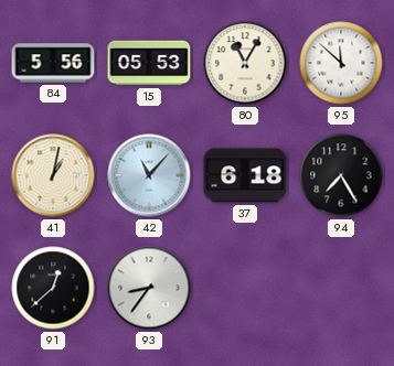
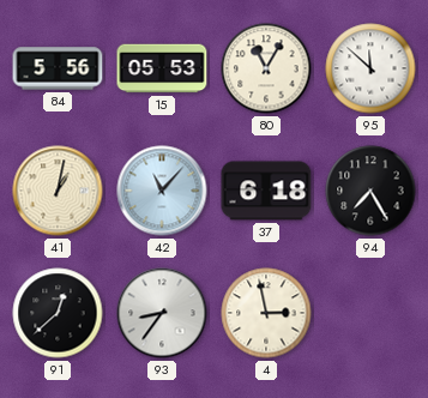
4: none -> 2:58
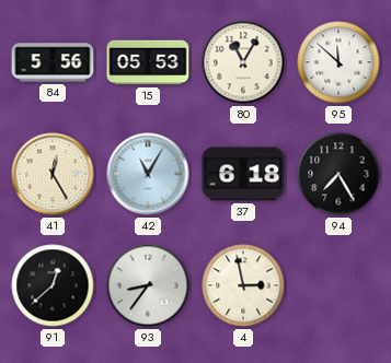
41: 1:02 -> 12:25
42: 11:07 -> 11:05
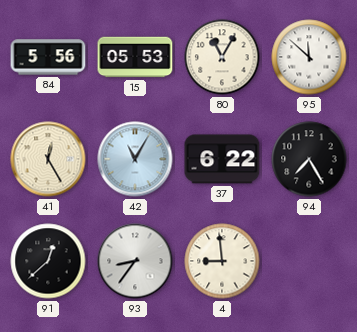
37: 6:18 -> 6:22
4: 2:58 -> 8:59
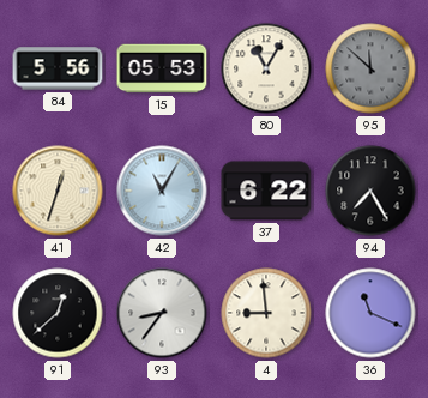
95 dial: white -> grey
41: 12:25 -> 12:33
36: none -> 11:19
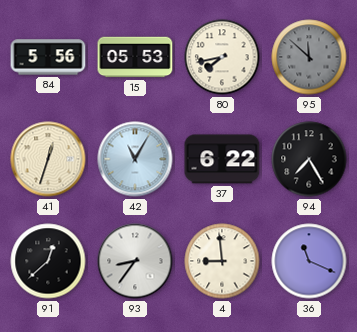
80: 11:05 -> 7:43
